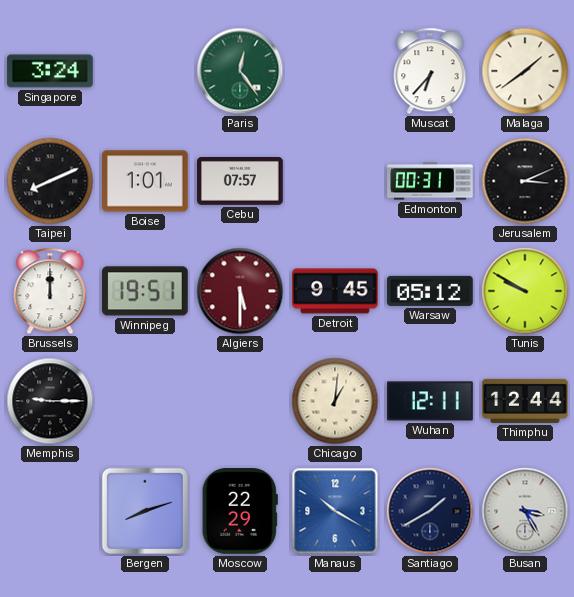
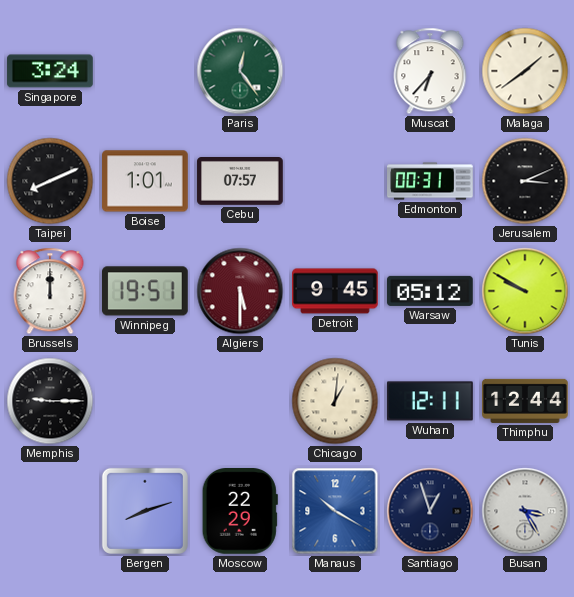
Santiago: 1:40 -> 12:57
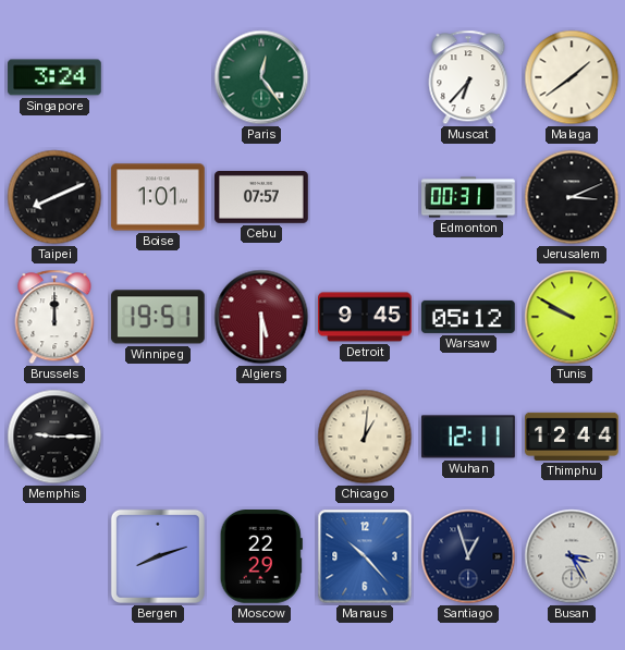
Manaus: 10:20 -> 10:23
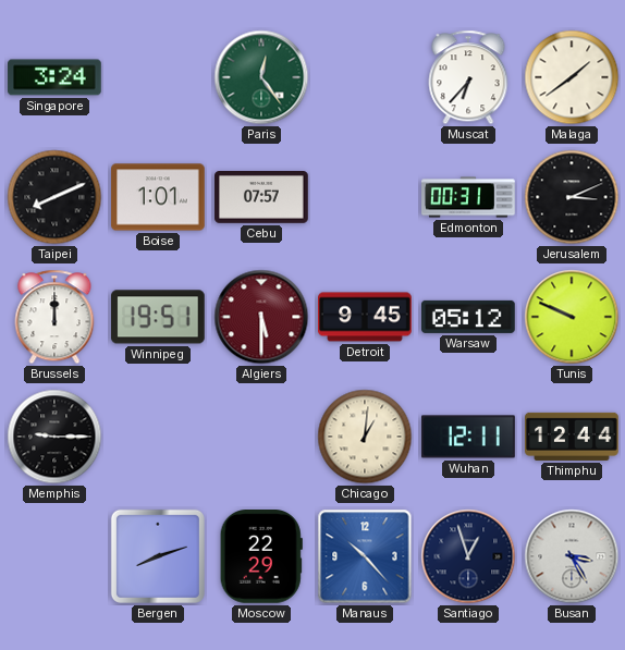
Tunis: 9:50 -> 9:49
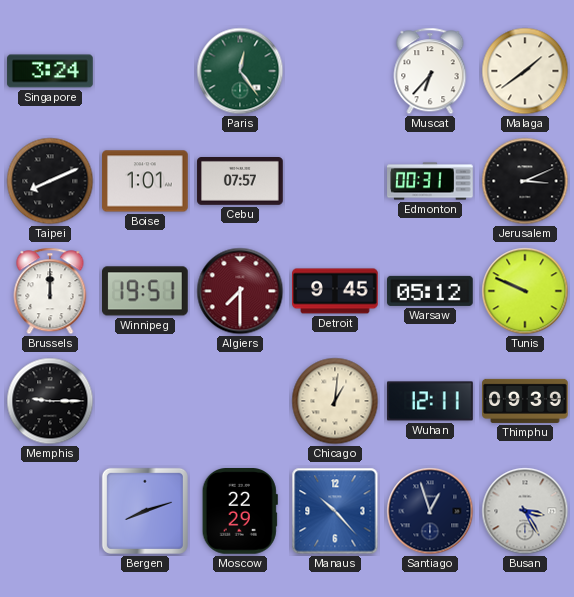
Algiers: 5:30 -> 7:30
Thimphu: 12:44 -> 09:39
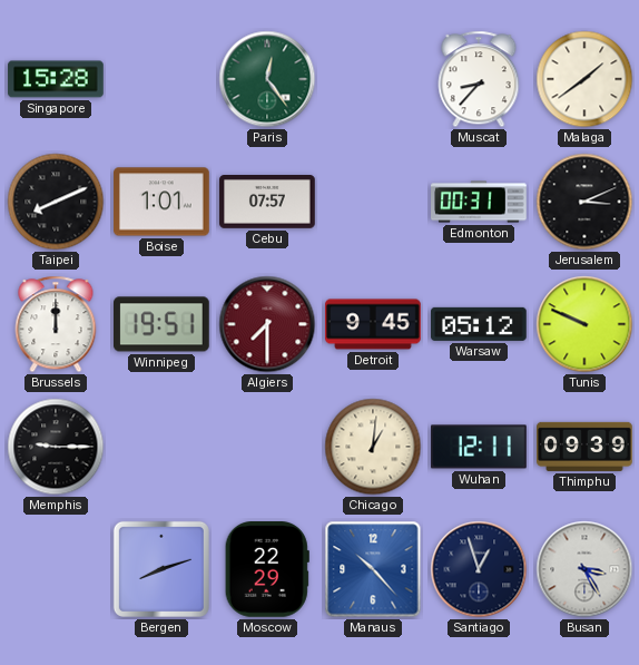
Singapore: 3:24 -> 15:28
Muscat: 6:37 -> 8:37
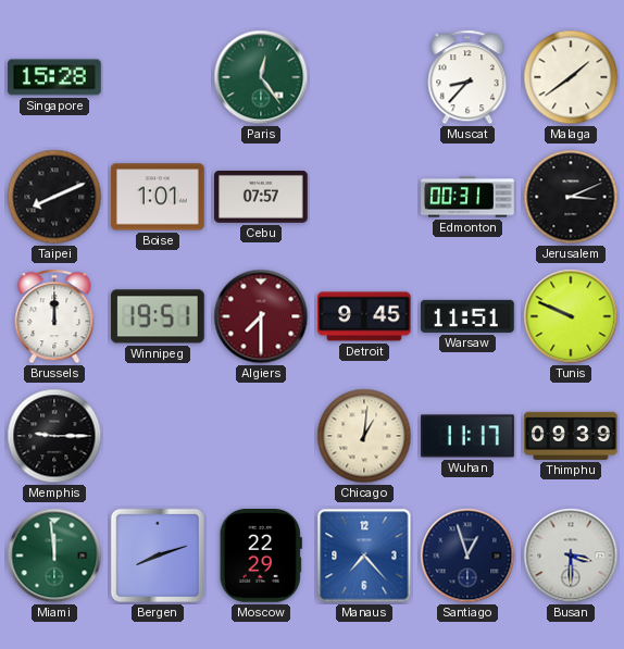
Warsaw: 05:12 -> 11:51
Wuhan: 12:11 -> 11:17
Miami: none -> 11:59
Manaus: 10:23 -> 7:23
Busan: 3:25 -> 3:30
